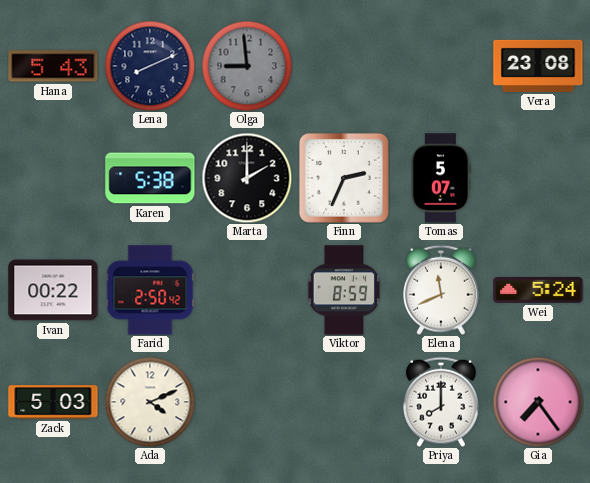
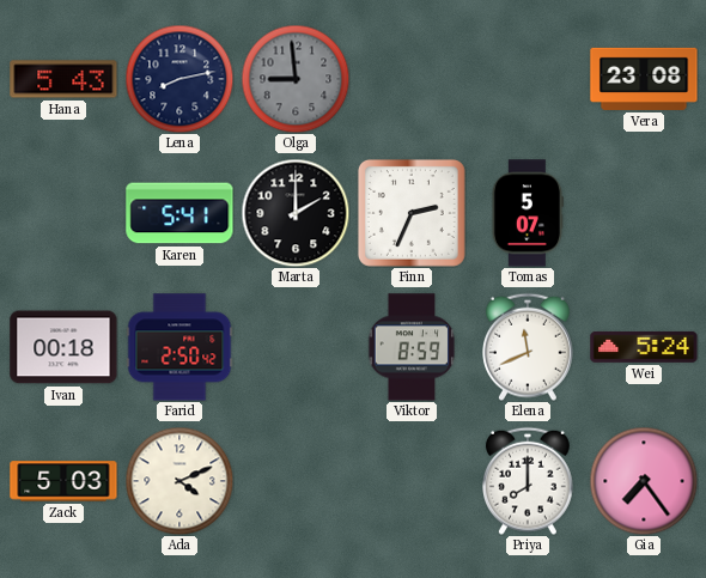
Lena: 8:11 -> 8:13
Karen: 5:38 -> 5:41
Ivan: 00:22 -> 00:18
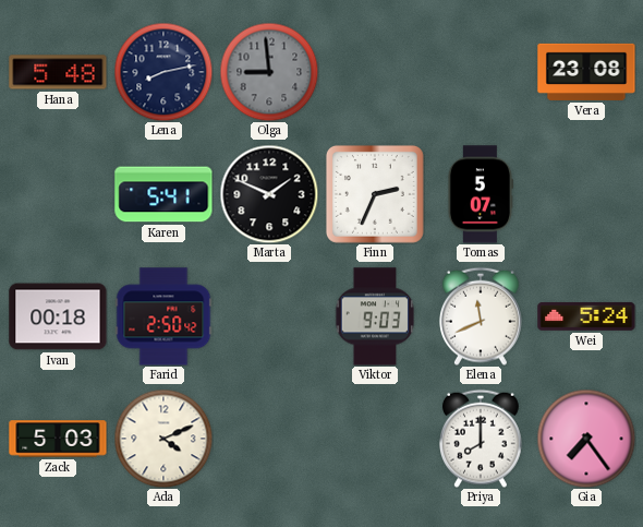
Hana: 5:43 -> 5:48
Marta: 2:00 -> 1:49
Viktor: 8:59 -> 9:03
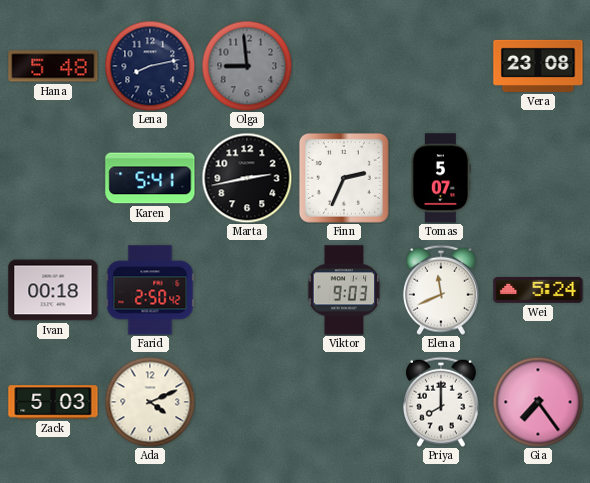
Marta: 1:49 -> 2:43
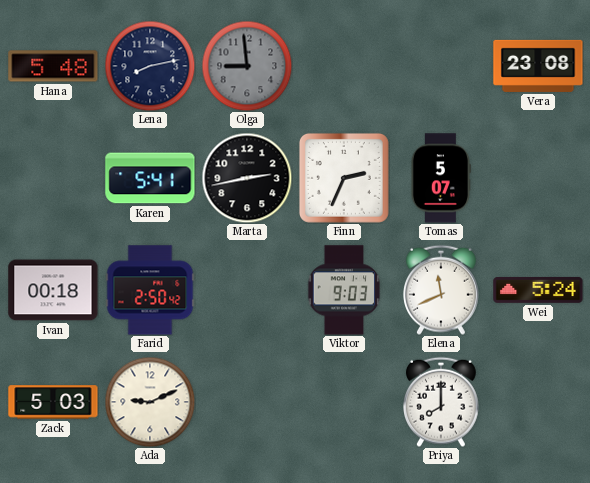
Ada: 4:11 -> 9:11
Gia: 7:24 -> none
